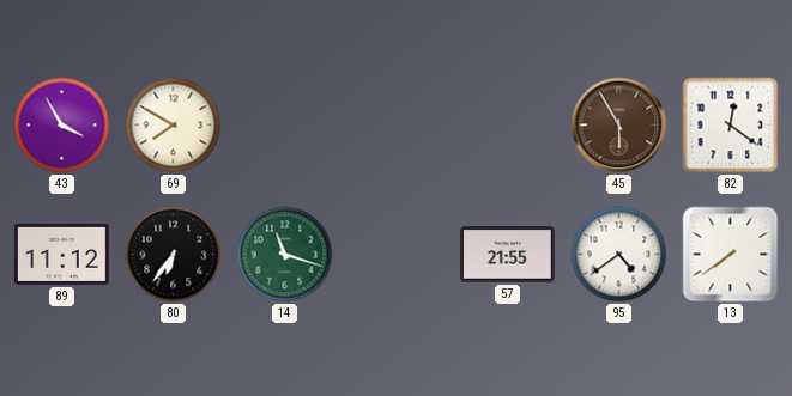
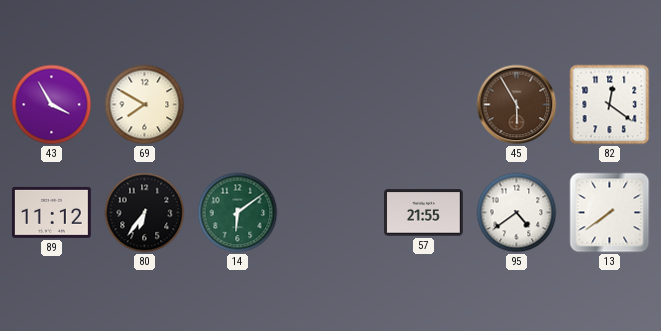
14: 11:18 -> 6:09
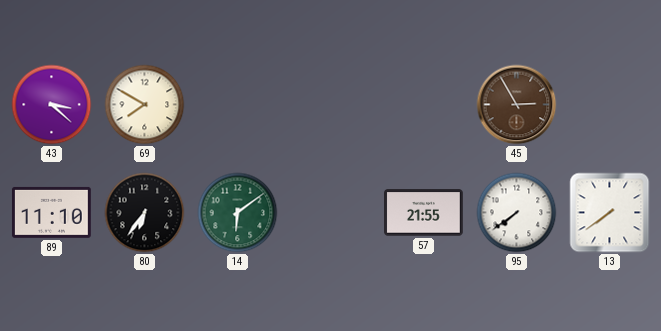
43: 3:55 -> 3:22
45: 5:55 -> 2:55
82: 12:21 -> none
89: 11:12 -> 11:10
95: 4:39 -> 7:39
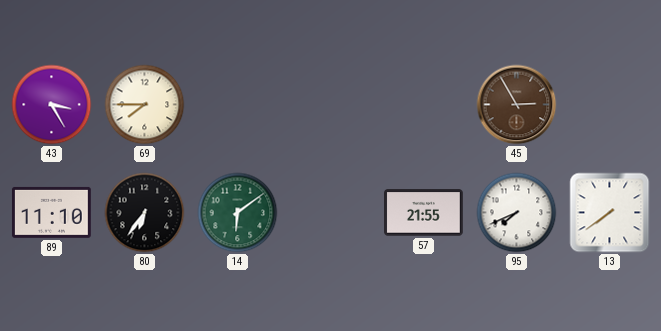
43: 3:22 -> 3:25
69: 7:50 -> 7:45
95: 7:39 -> 7:41
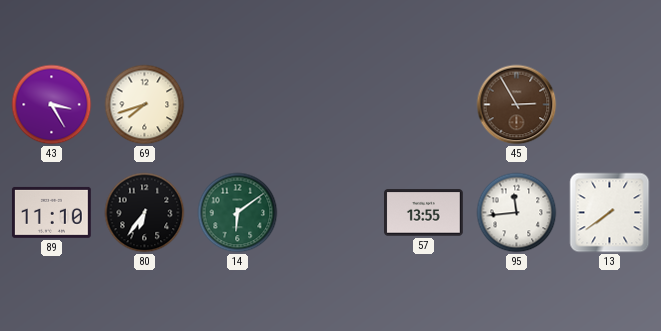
69: 7:45 -> 7:42
57: 21:55 -> 13:55
95: 7:41 -> 11:44
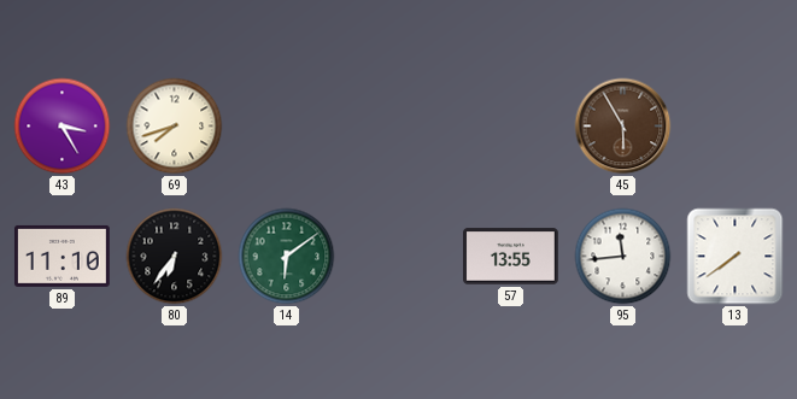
45: 2:55 -> 5:55
